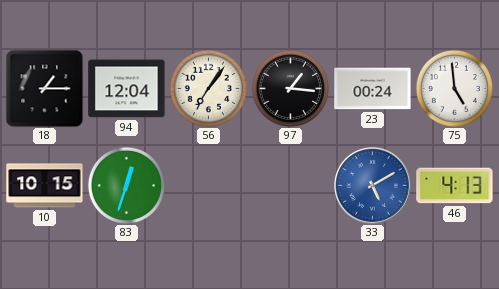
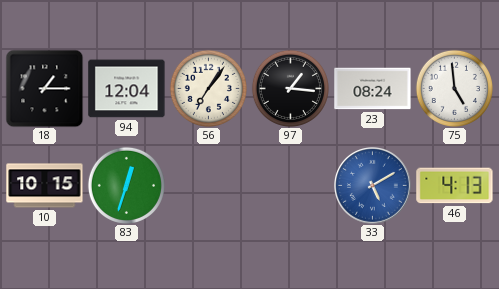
23: 00:24 -> 08:24
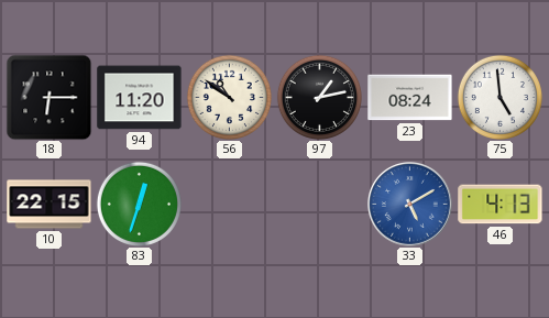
18: 1:15 -> 6:15
94: 12:04 -> 11:20
56: 7:06 -> 10:51
97: 1:16 -> 1:13
10: 10:15 -> 22:15
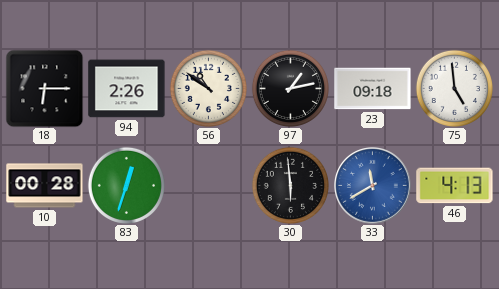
94: 11:20 -> 2:26
23: 08:24 -> 09:18
10: 22:15 -> 00:28
30: none -> 5:59
33: 5:10 -> 11:40
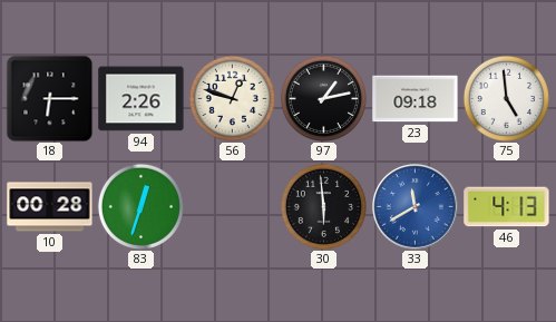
56: 10:51 -> 12:48
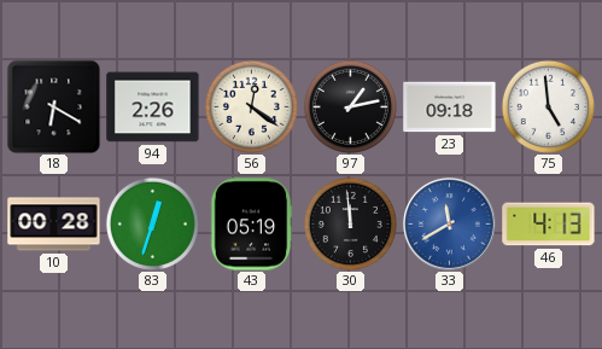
18: 6:15 -> 6:20
56: 12:48 -> 12:21
43: none -> 05:19
30: 5:59 -> 11:59
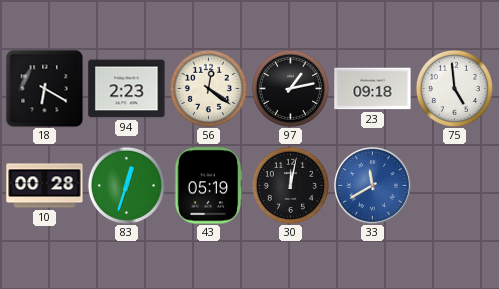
94: 2:26 -> 2:23
30: 11:59 -> 12:02
46: 4:13 -> none
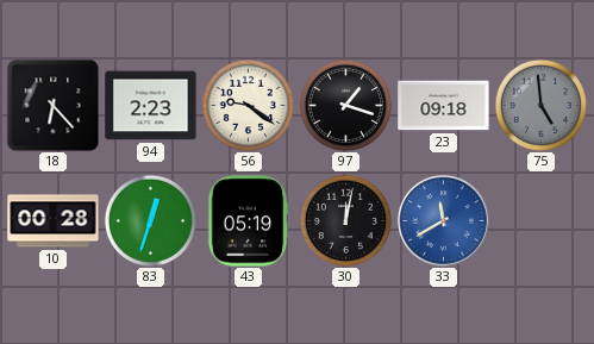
18: 6:20 -> 6:23
56: 12:21 -> 9:21
97: 1:13 -> 1:18
75 dial: white -> grey
